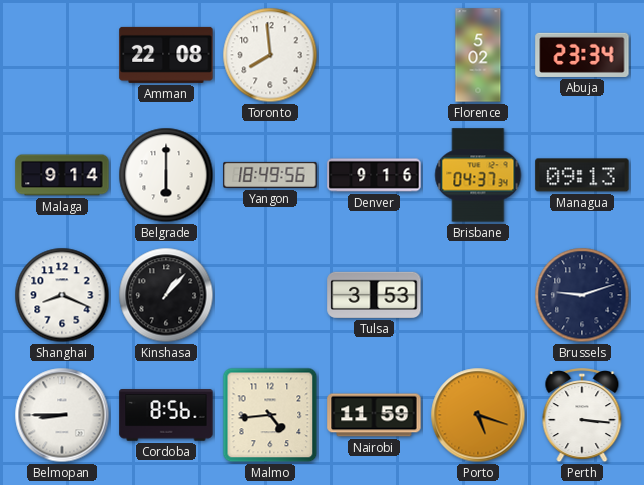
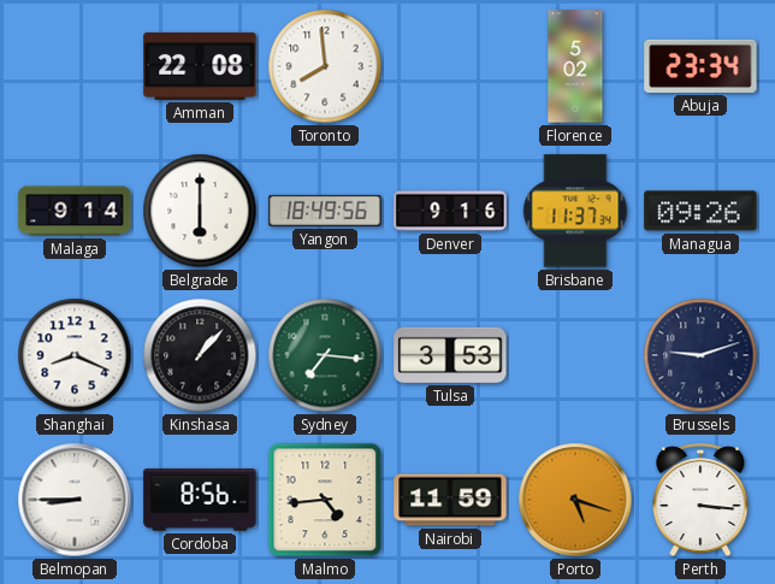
Brisbane: 04:37 -> 11:37
Managua: 09:13 -> 09:26
Sydney: none -> 7:16
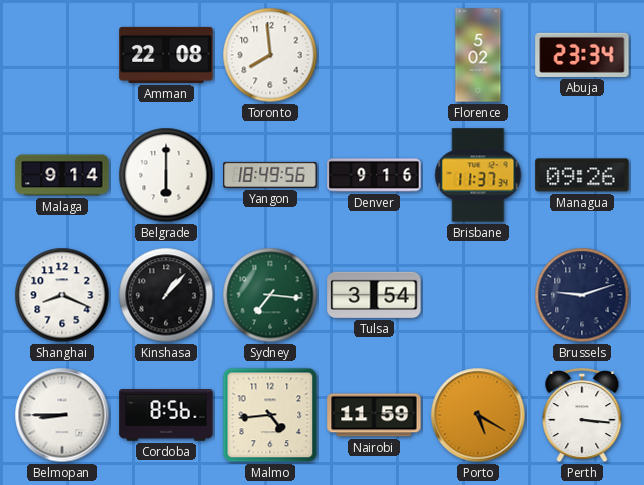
Tulsa: 3:53 -> 3:54
Porto: 5:18 -> 5:20
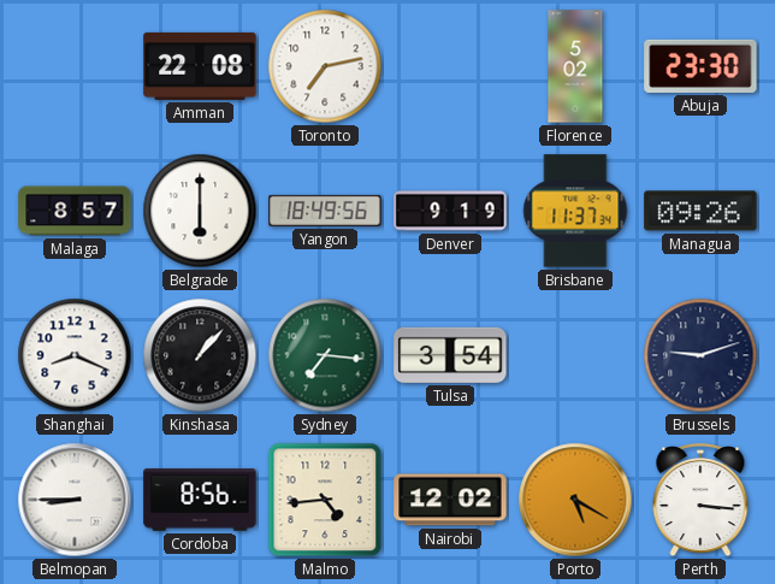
Toronto: 7:59 -> 7:13
Abuja: 23:34 -> 23:30
Malaga: 9:14 -> 8:57
Denver: 9:16 -> 9:19
Nairobi: 11:59 -> 12:02
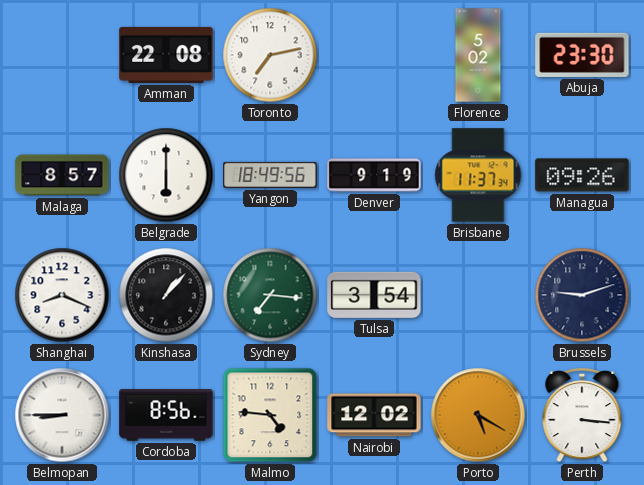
Malmo: 4:44 -> 4:46
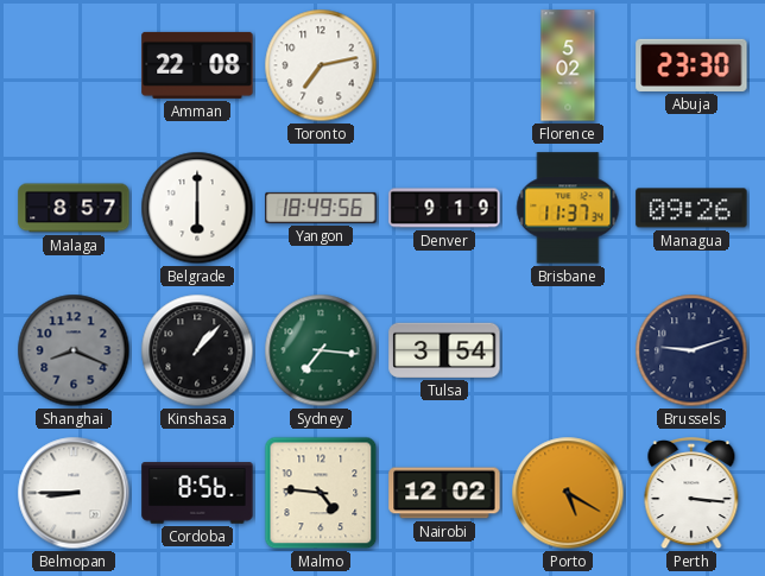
Shanghai dial: white -> grey
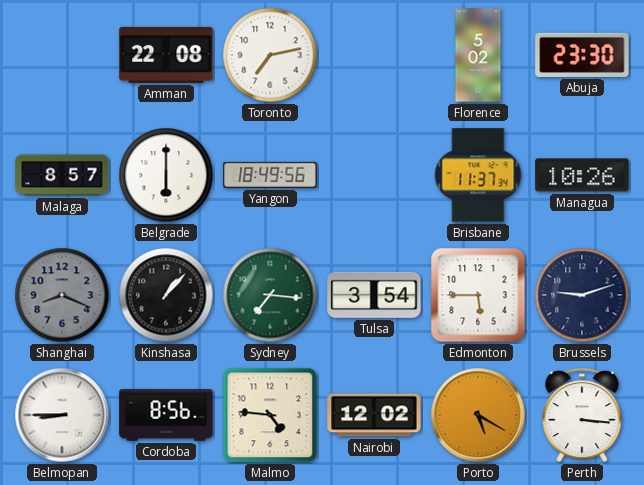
Denver: 9:19 -> none
Managua: 09:26 -> 10:26
Edmonton: none -> 5:45
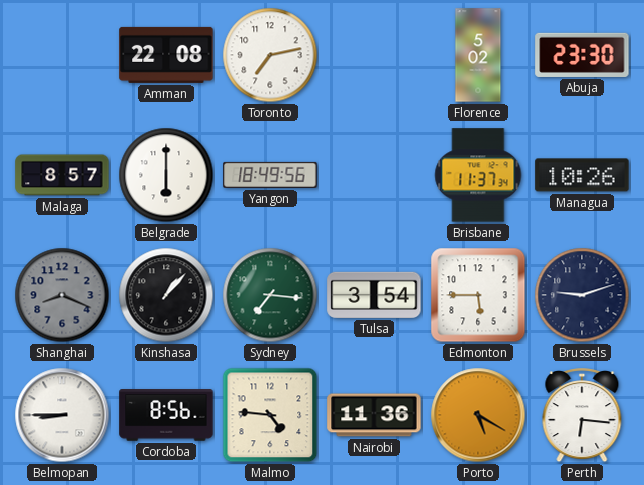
Nairobi: 12:02 -> 11:36
Perth: 3:16 -> 6:16
